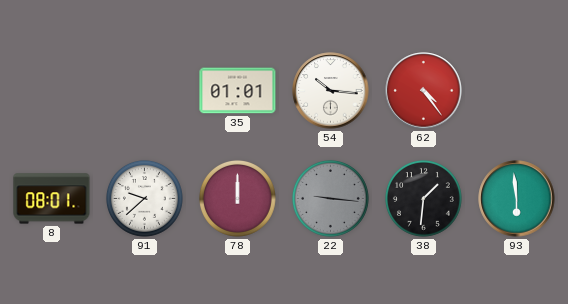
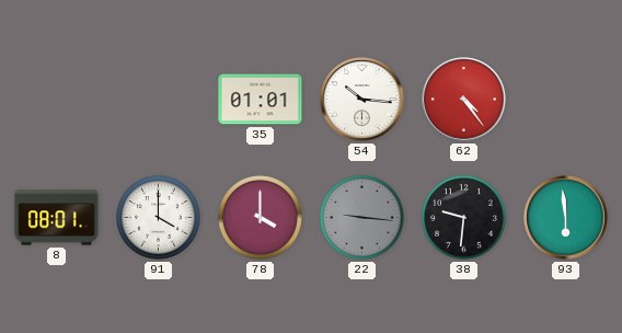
91: 9:38 -> 4:00
78: 12:00 -> 4:00
38: 1:31 -> 9:31
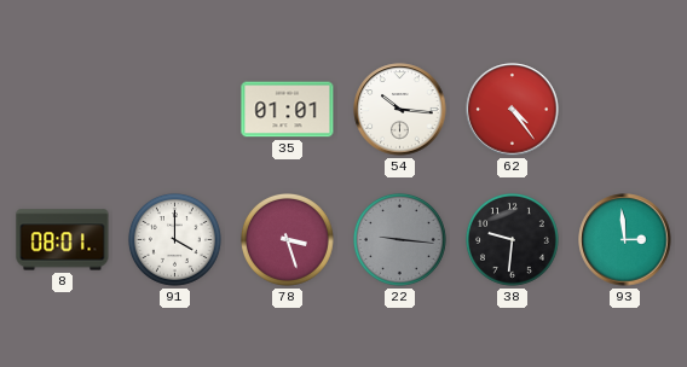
78: 4:00 -> 3:27
93: 5:59 -> 2:59
